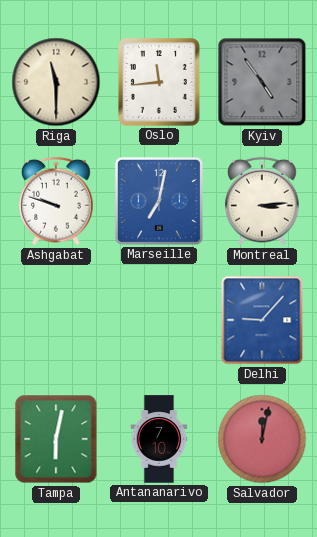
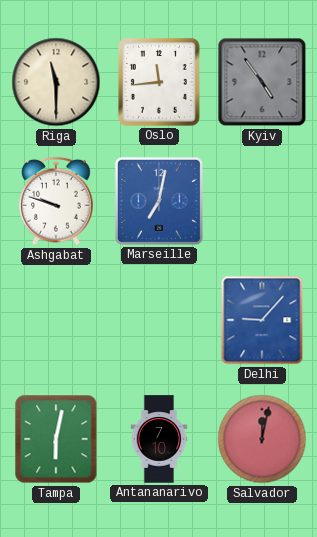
Montreal: 3:14 -> none
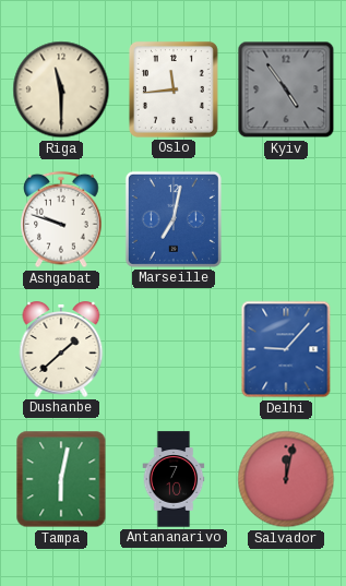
Dushanbe: none -> 1:38
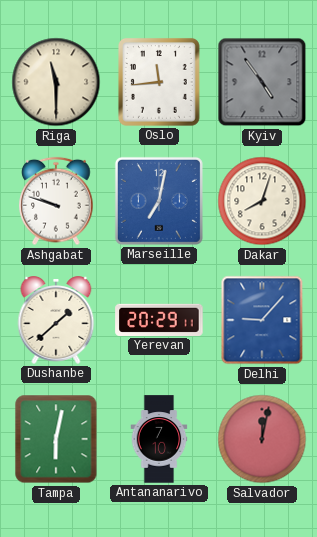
Dakar: none -> 8:03
Yerevan: none -> 20:29
